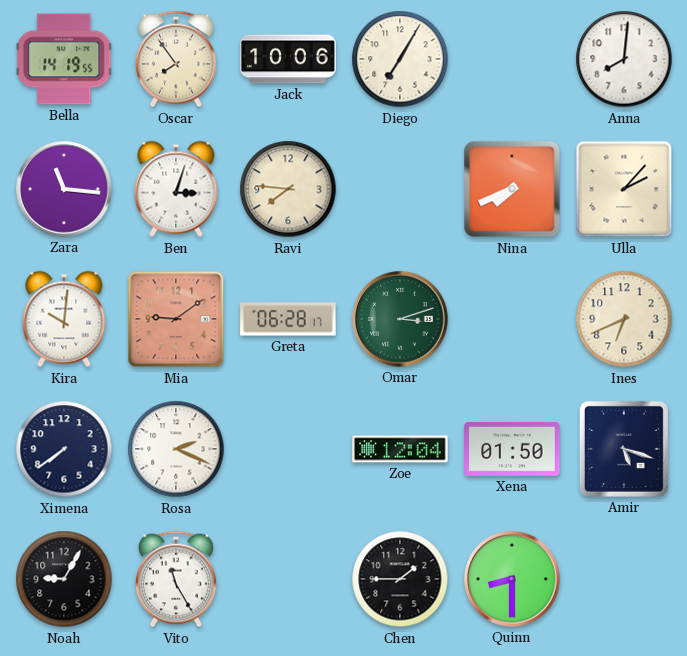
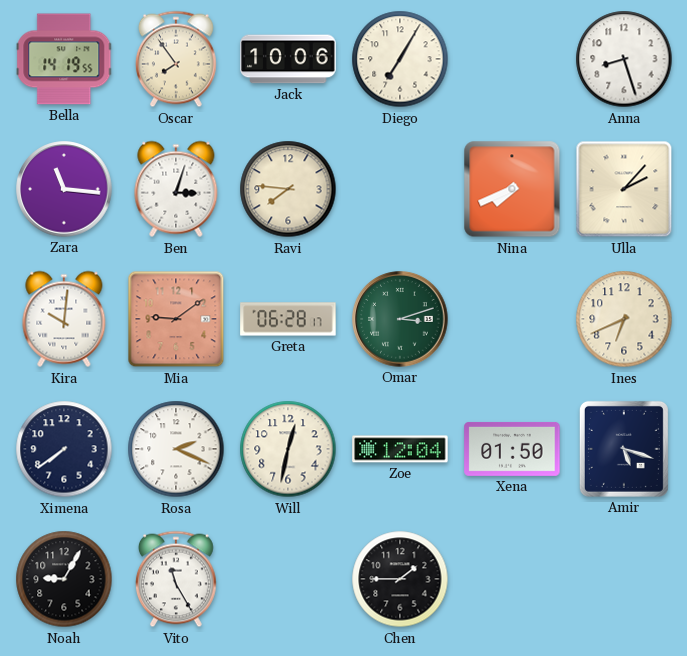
Anna: 8:01 -> 8:27
Will: none -> 12:32
Quinn: 8:30 -> none
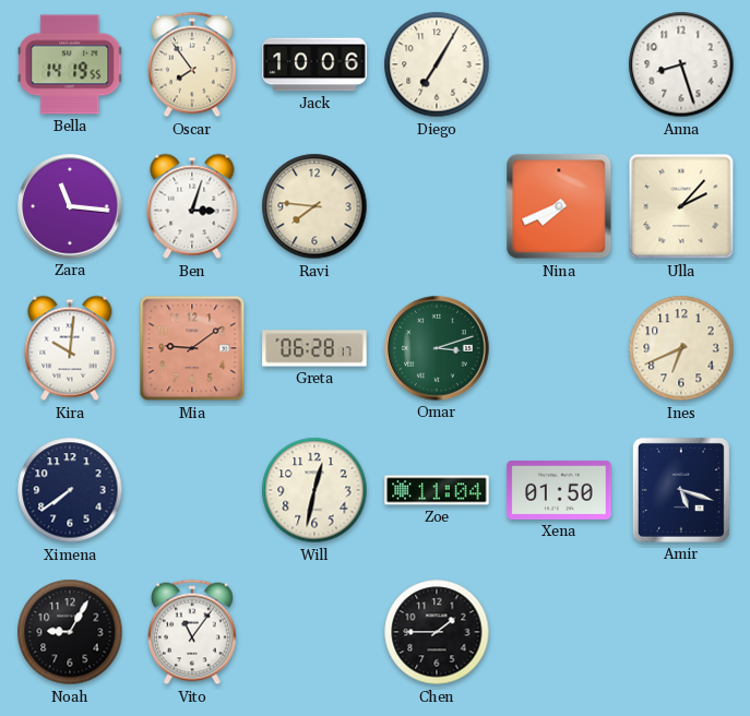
Rosa: 2:19 -> none
Zoe: 12:04 -> 11:04
Vito: 11:25 -> 11:06
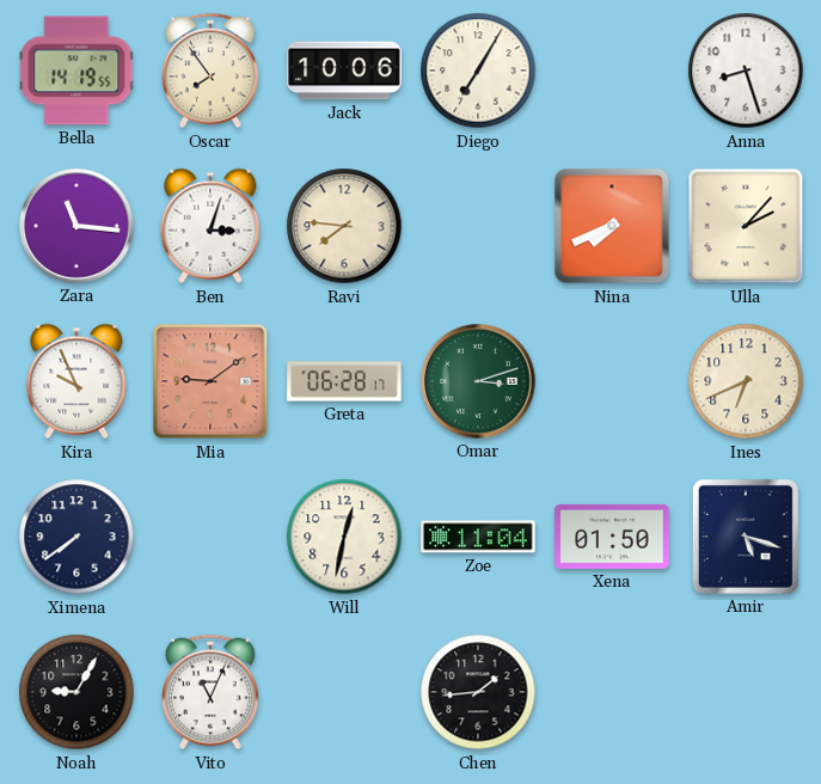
Kira: 10:01 -> 9:56
Vito: 11:06 -> 11:04
Chen: 1:45 -> 1:44
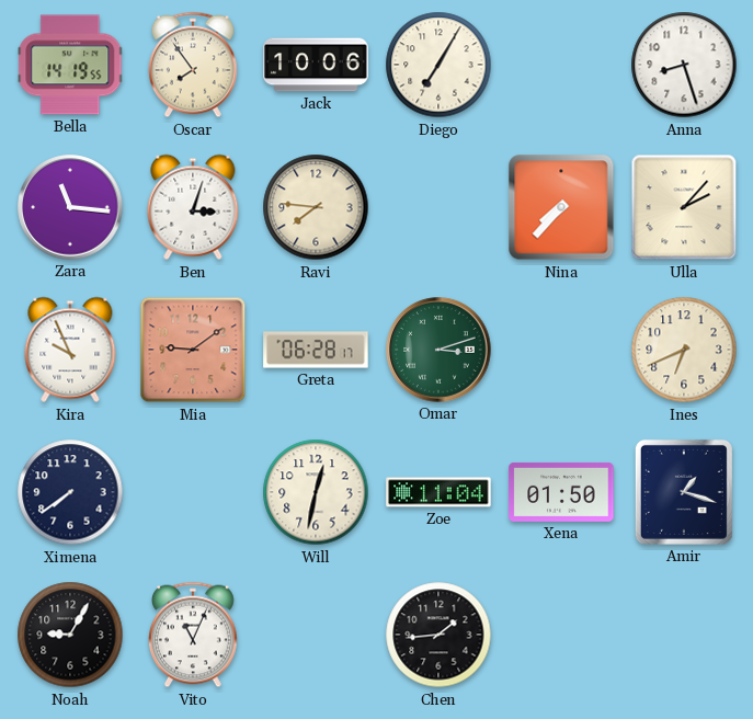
Nina: 7:41 -> 7:37
Amir: 5:18 -> 1:18
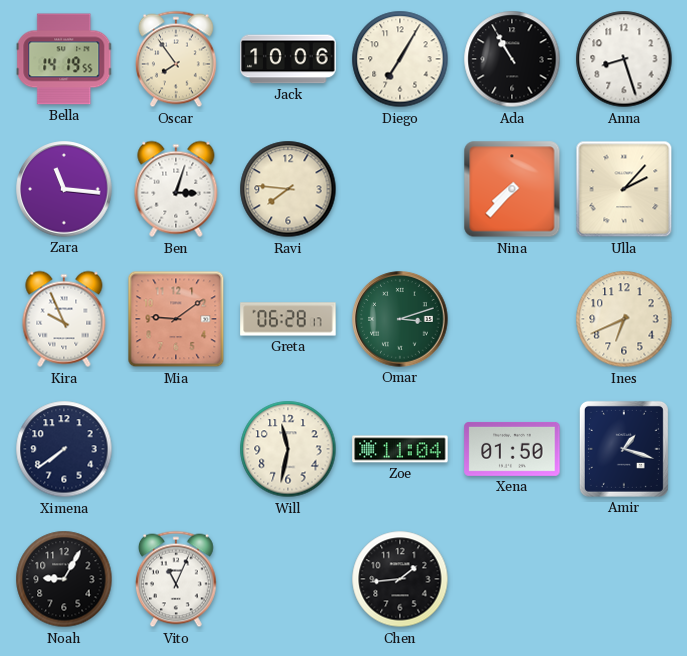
Ada: none -> 10:55
Will: 12:32 -> 11:32
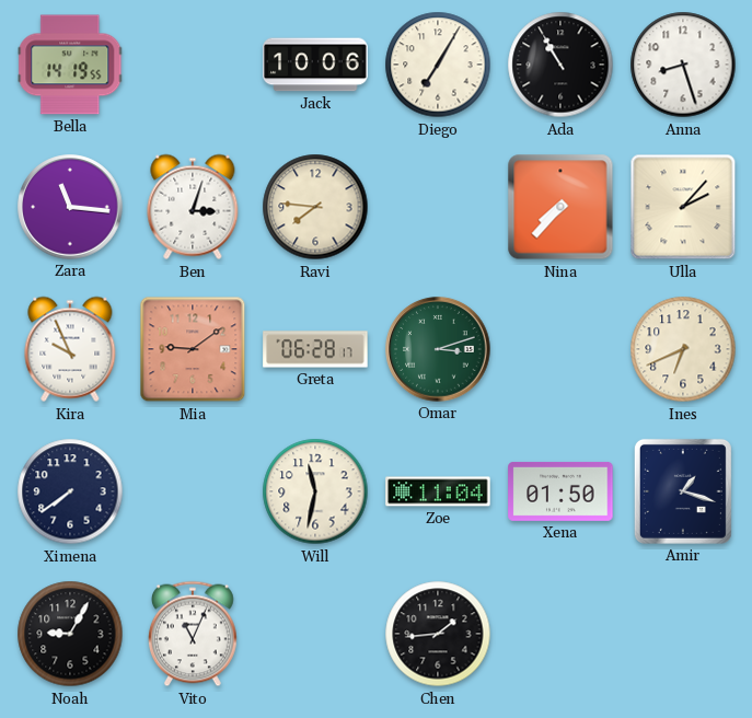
Oscar: 7:54 -> none
